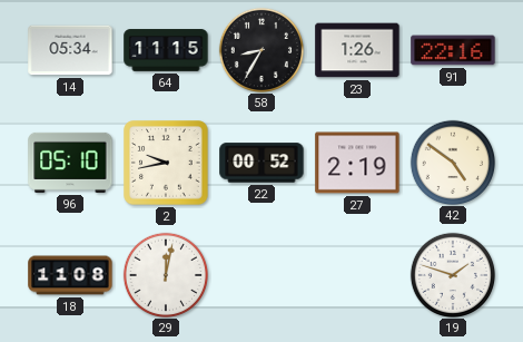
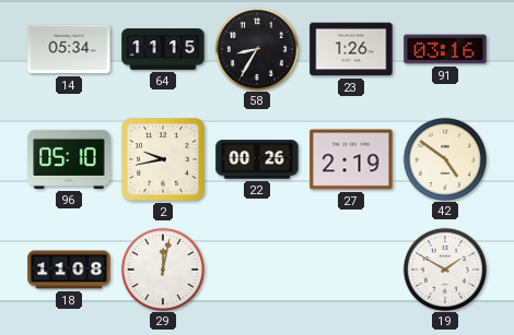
91: 22:16 -> 03:16
22: 00:52 -> 00:26
19: 1:48 -> 1:50
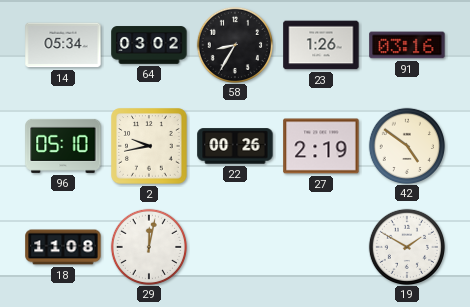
64: 11:15 -> 03:02
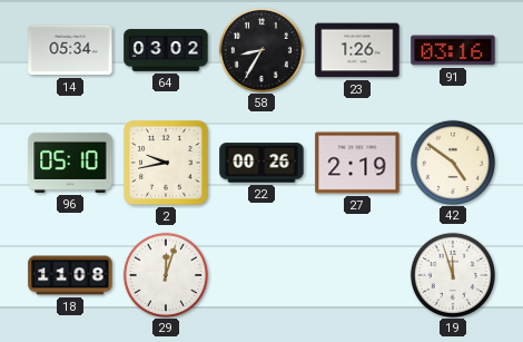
29: 12:02 -> 12:03
19: 1:50 -> 11:57
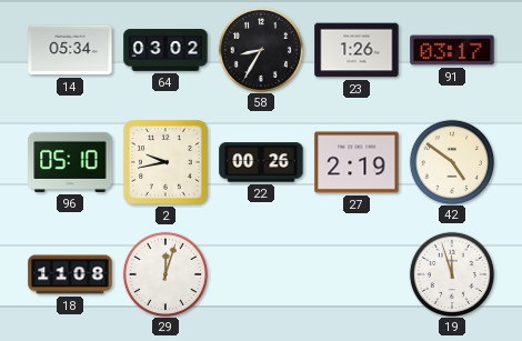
91: 03:16 -> 03:17
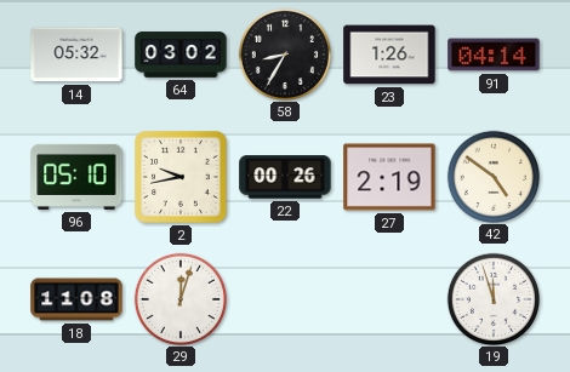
14: 05:34 -> 05:32
91: 03:17 -> 04:14
